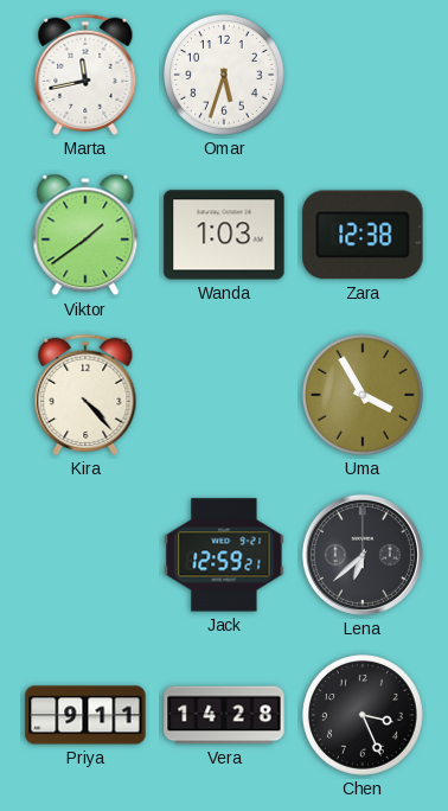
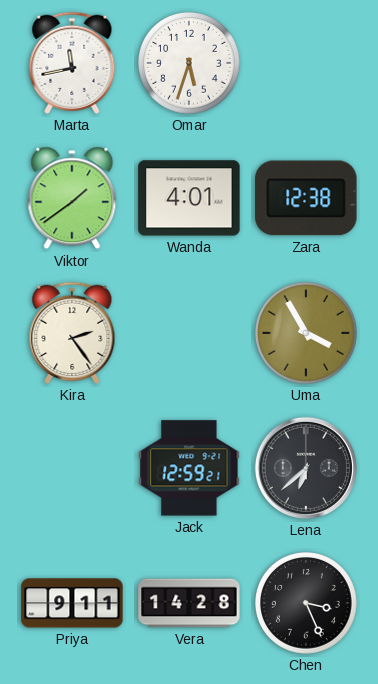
Wanda: 1:03 -> 4:01
Kira: 4:23 -> 2:24
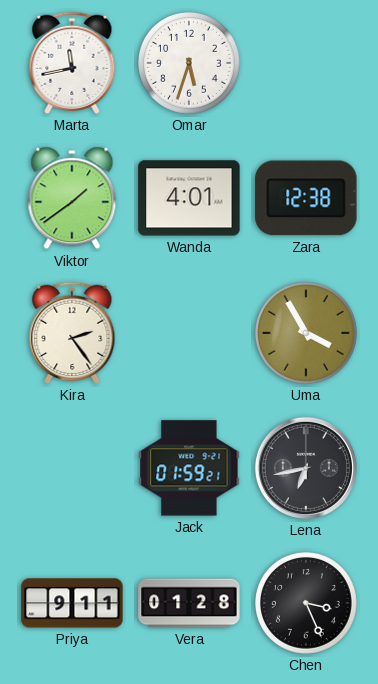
Jack: 12:59 -> 01:59
Lena: 6:38 -> 6:43
Vera: 14:28 -> 01:28
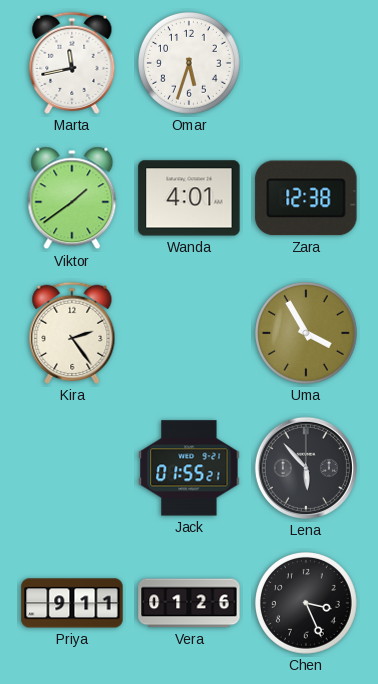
Jack: 01:59 -> 01:55
Lena: 6:43 -> 5:53
Vera: 01:28 -> 01:26
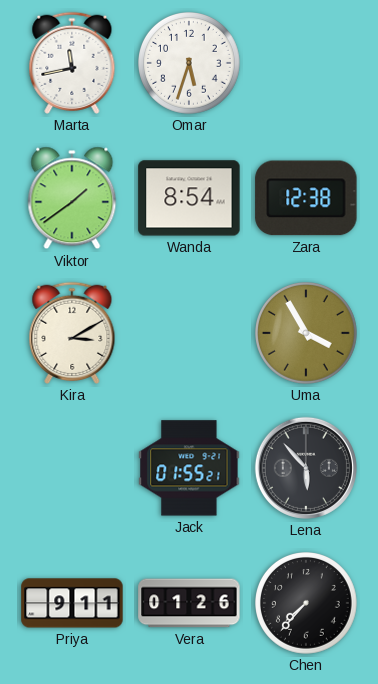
Wanda: 4:01 -> 8:54
Kira: 2:24 -> 3:10
Chen: 3:26 -> 7:37
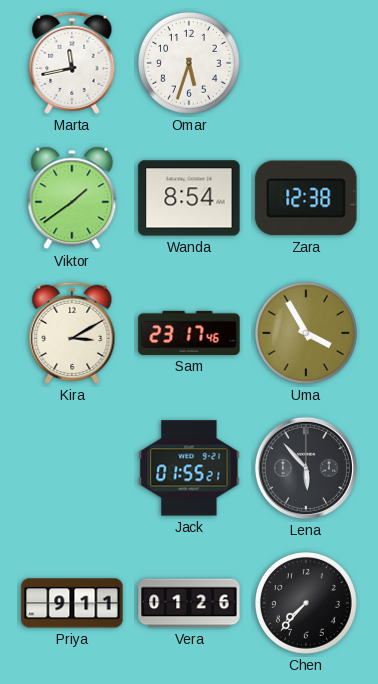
Sam: none -> 23:17
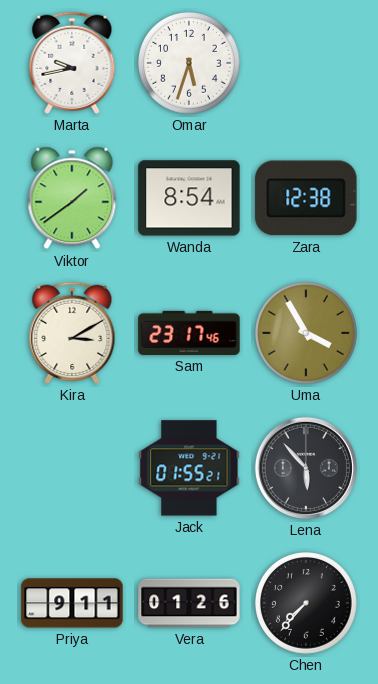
Marta: 11:43 -> 9:43
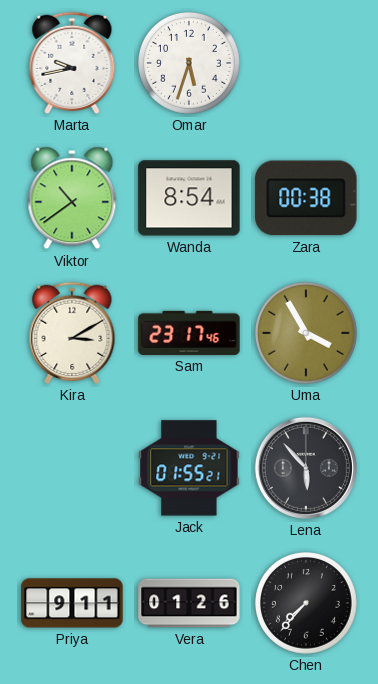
Viktor: 1:39 -> 10:39
Zara: 12:38 -> 00:38
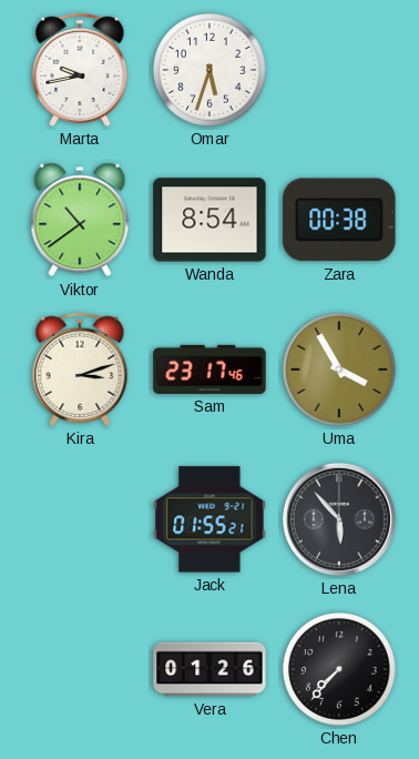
Kira: 3:10 -> 3:12
Priya: 9:11 -> none
